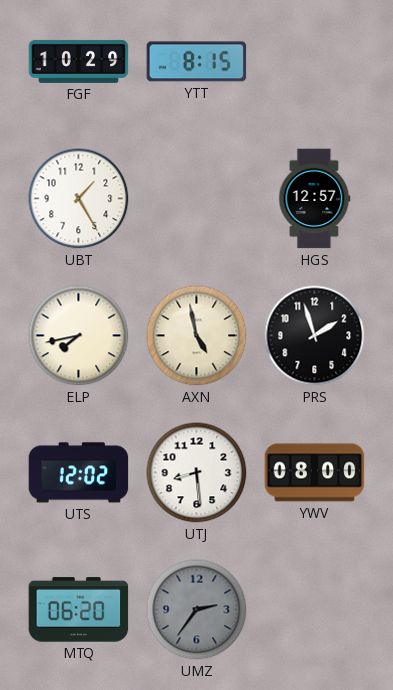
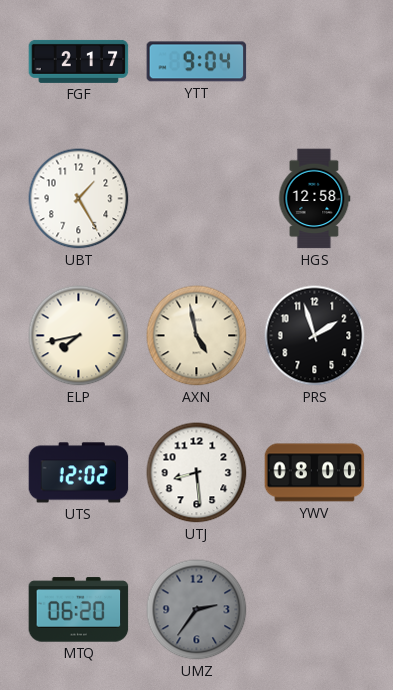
FGF: 10:29 -> 2:17
YTT: 8:15 -> 9:04
HGS: 12:57 -> 12:58
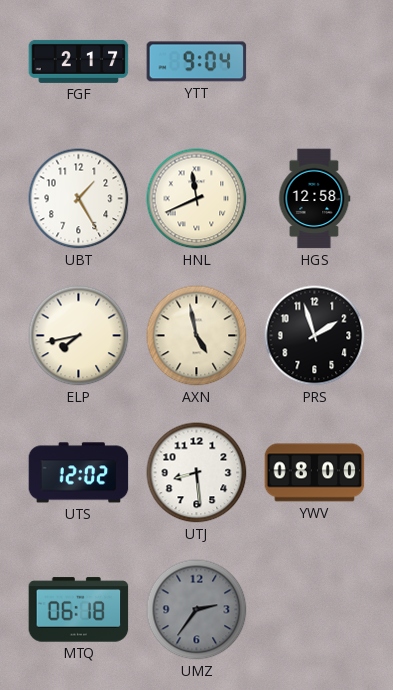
HNL: none -> 11:41
MTQ: 06:20 -> 06:18
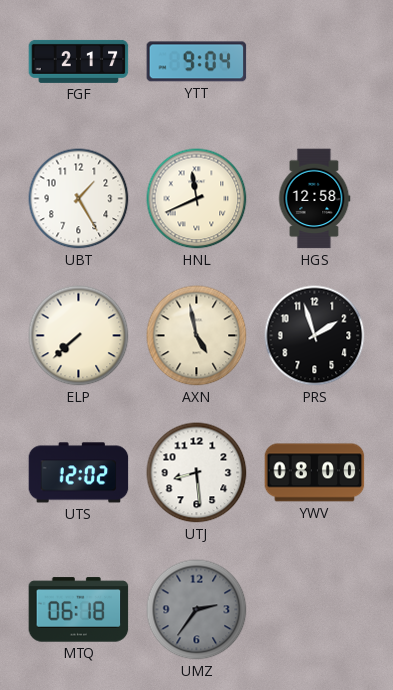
ELP: 7:43 -> 7:38
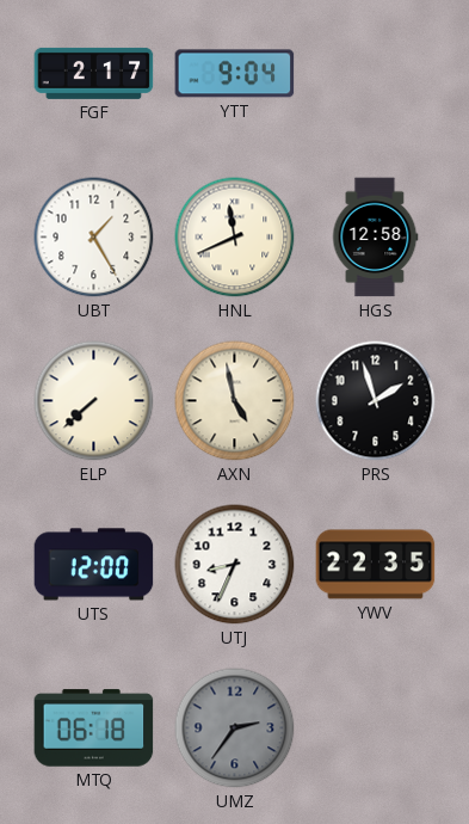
UTS: 12:02 -> 12:00
UTJ: 8:29 -> 8:34
YWV: 08:00 -> 22:35
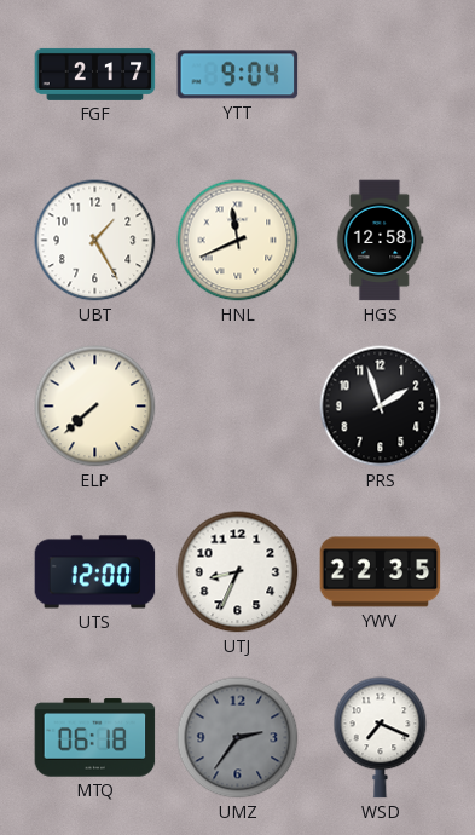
AXN: 4:58 -> none
WSD: none -> 7:19
